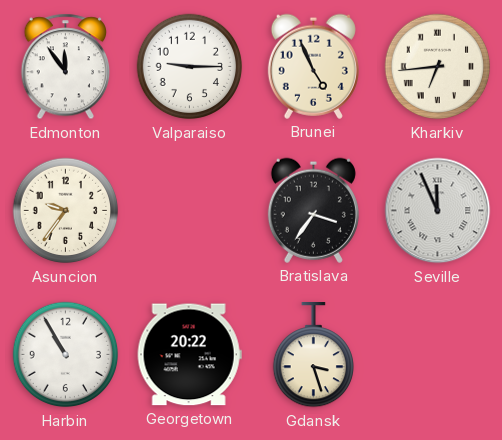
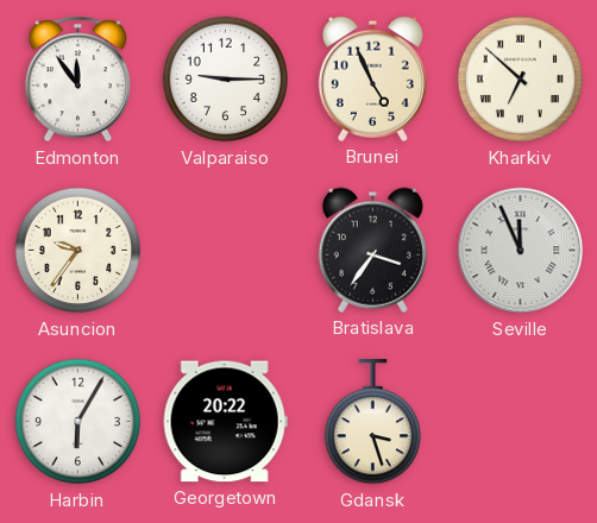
Kharkiv: 6:44 -> 6:52
Harbin: 10:55 -> 6:05
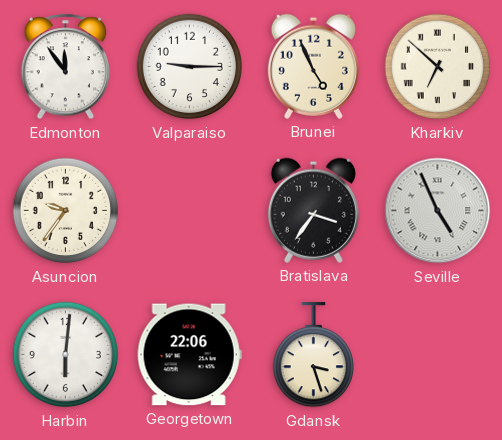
Seville: 11:56 -> 4:56
Harbin: 6:05 -> 6:01
Georgetown: 20:22 -> 22:06
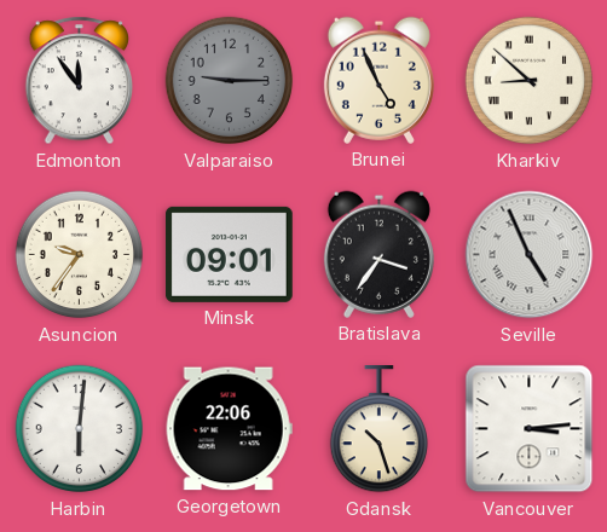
Valparaiso dial: white -> grey
Kharkiv: 6:52 -> 8:52
Minsk: none -> 09:01
Gdansk: 3:27 -> 10:27
Vancouver: none -> 3:14
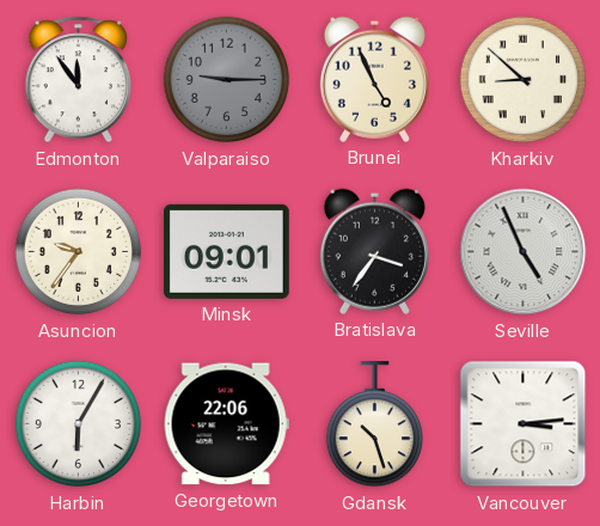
Harbin: 6:01 -> 6:05
